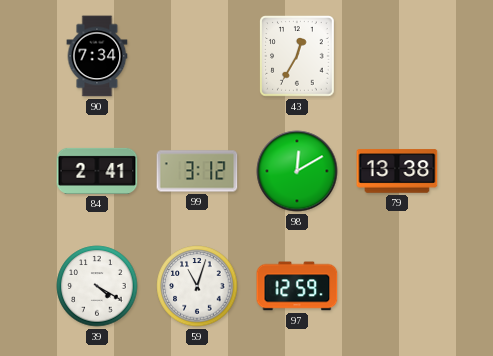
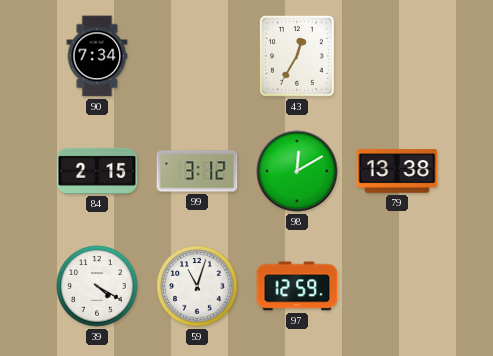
84: 2:41 -> 2:15
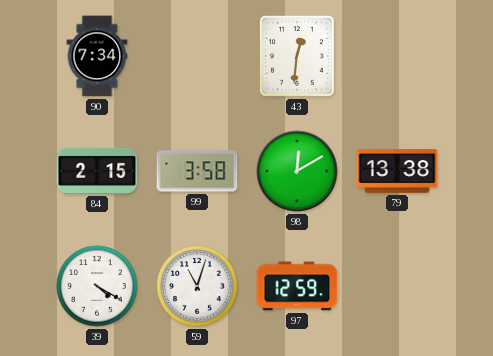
43: 12:35 -> 12:31
99: 3:12 -> 3:58
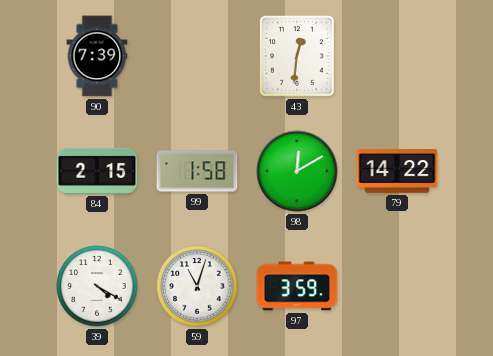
90: 7:34 -> 7:39
99: 3:58 -> 1:58
79: 13:38 -> 14:22
97: 12:59 -> 3:59
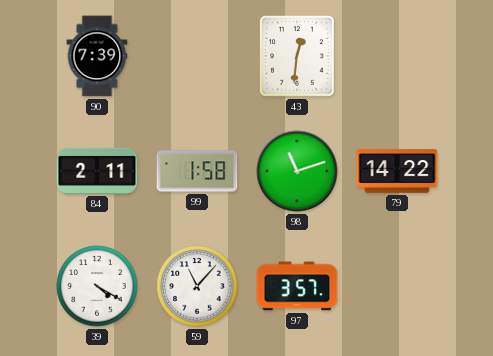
84: 2:15 -> 2:11
98: 12:10 -> 11:12
59: 11:03 -> 11:07
97: 3:59 -> 3:57
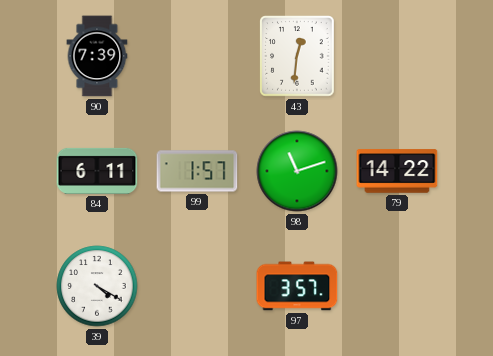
84: 2:11 -> 6:11
99: 1:58 -> 1:57
59: 11:07 -> none
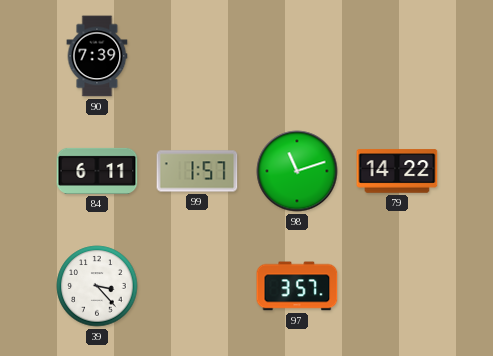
43: 12:31 -> none
39: 4:20 -> 3:23
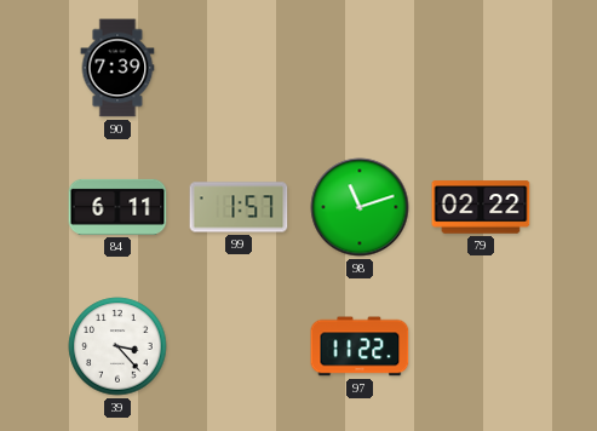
79: 14:22 -> 02:22
97: 3:57 -> 11:22
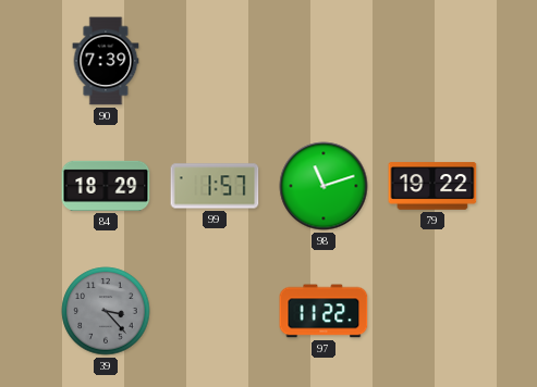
84: 6:11 -> 18:29
79: 02:22 -> 19:22
39 dial: white -> grey
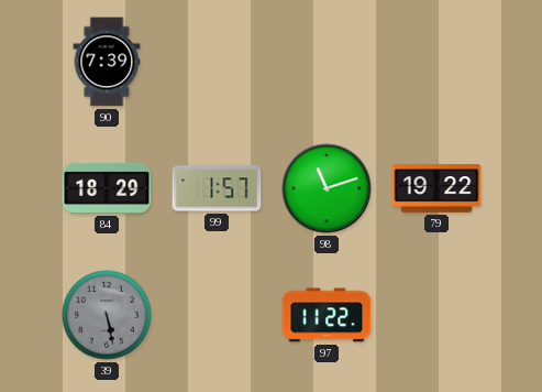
39: 3:23 -> 5:28
